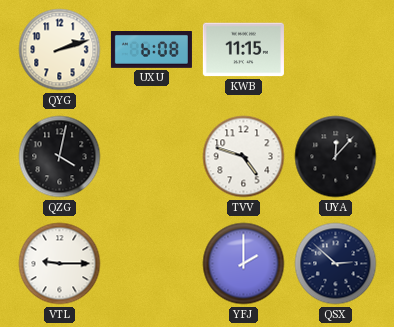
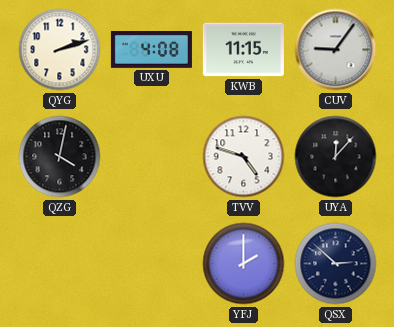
UXU: 6:08 -> 4:08
CUV: none -> 9:06
VTL: 9:15 -> none
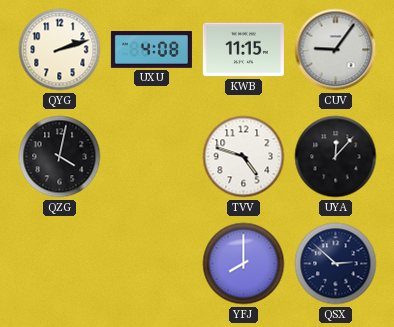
YFJ: 2:00 -> 8:00
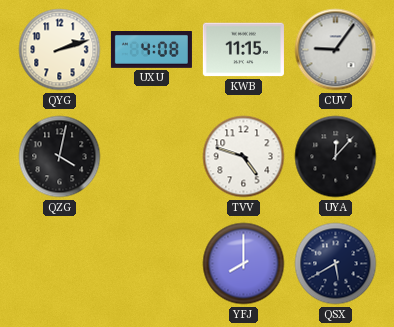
QSX: 2:52 -> 5:40
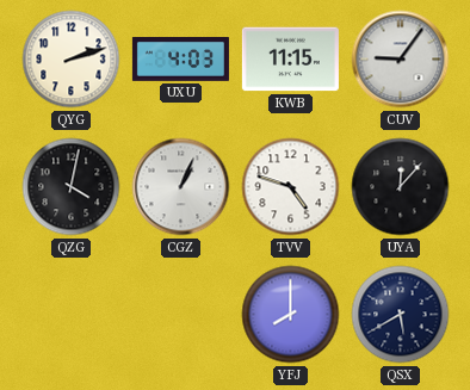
UXU: 4:08 -> 4:03
CGZ: none -> 1:04
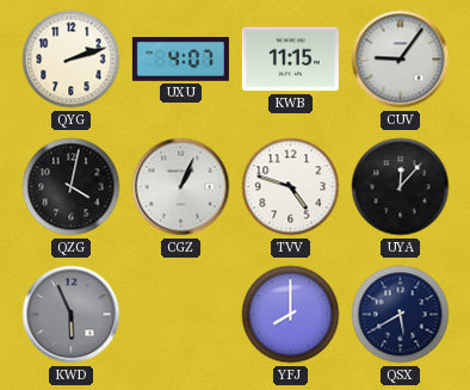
UXU: 4:03 -> 4:07
KWD: none -> 5:56
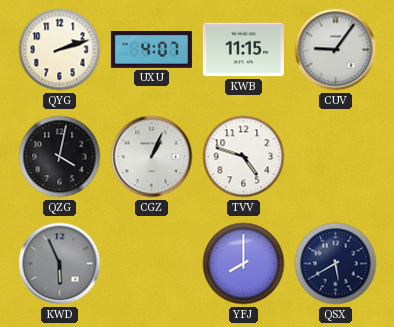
UYA: 12:07 -> none
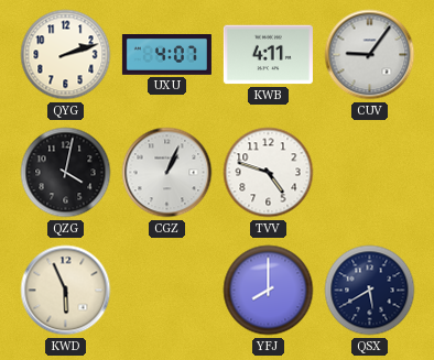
KWB: 11:15 -> 4:11
KWD dial: grey -> cream
